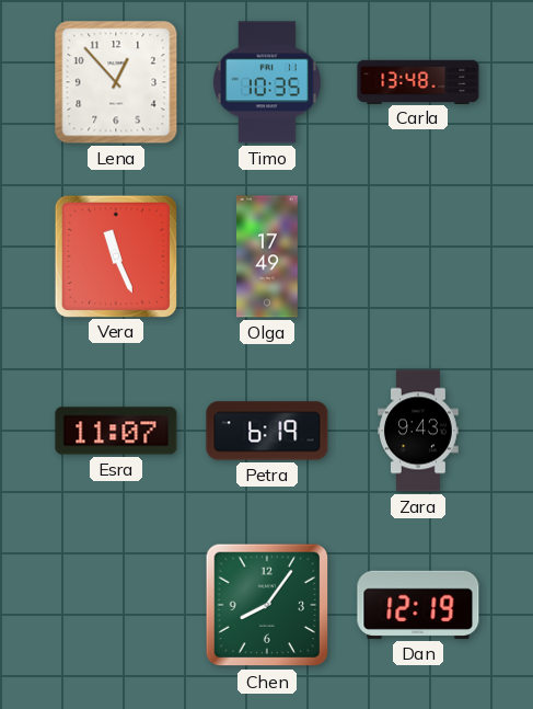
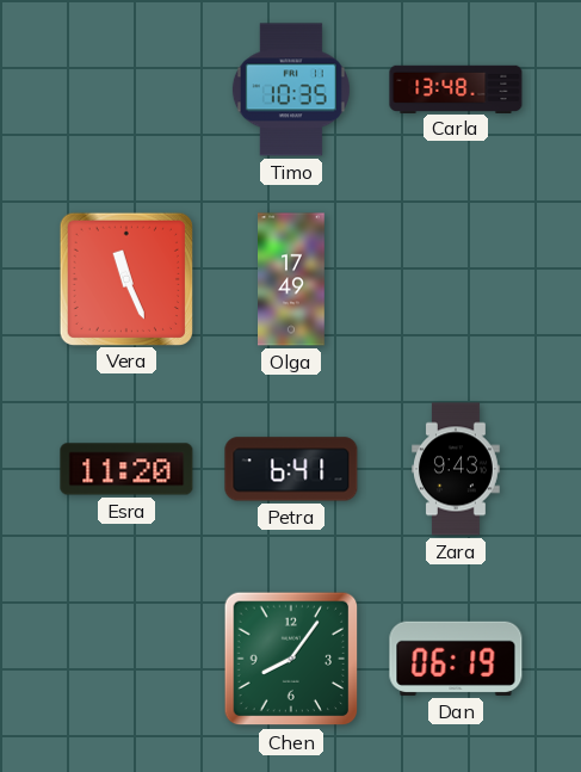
Lena: 12:53 -> none
Esra: 11:07 -> 11:20
Petra: 6:19 -> 6:41
Dan: 12:19 -> 06:19
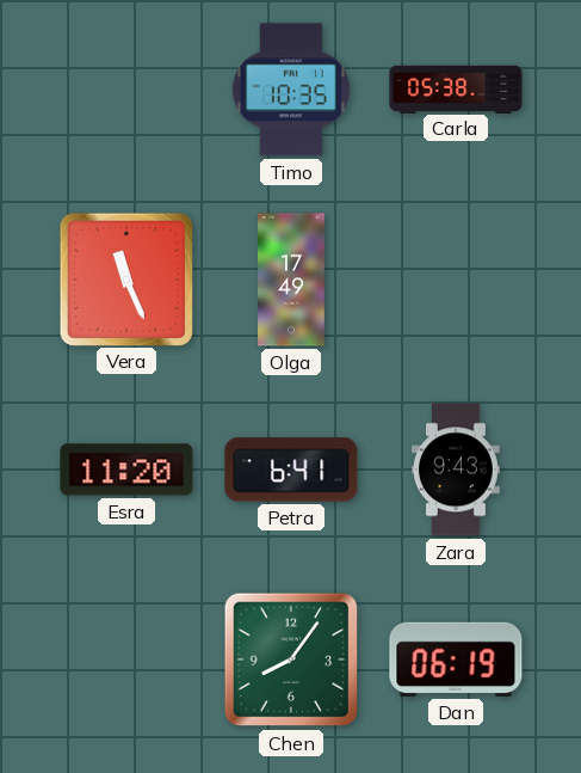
Carla: 13:48 -> 05:38
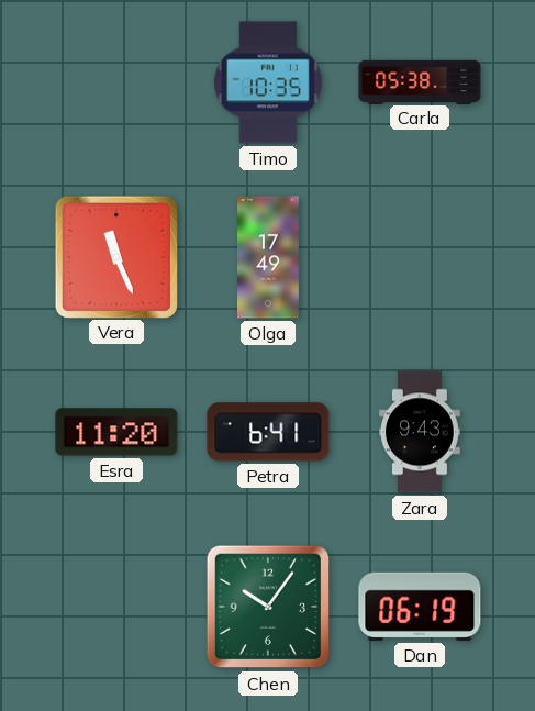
Chen: 8:06 -> 10:06
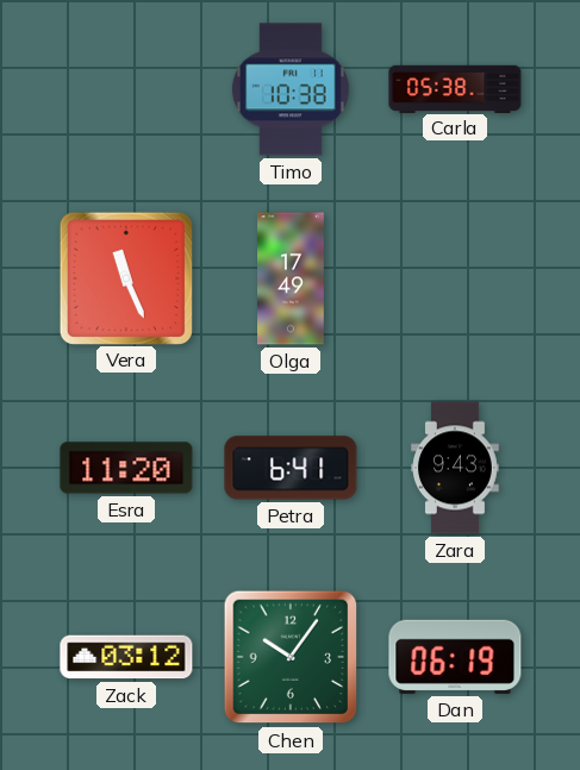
Timo: 10:35 -> 10:38
Zack: none -> 03:12
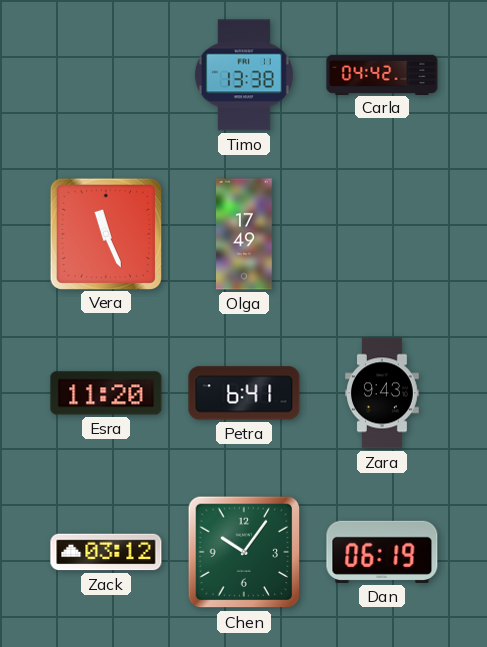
Timo: 10:38 -> 13:38
Carla: 05:38 -> 04:42
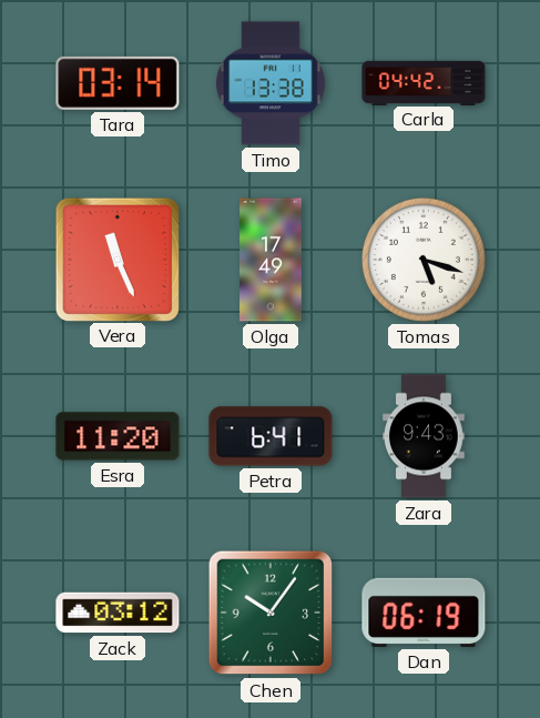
Tara: none -> 03:14
Tomas: none -> 5:18
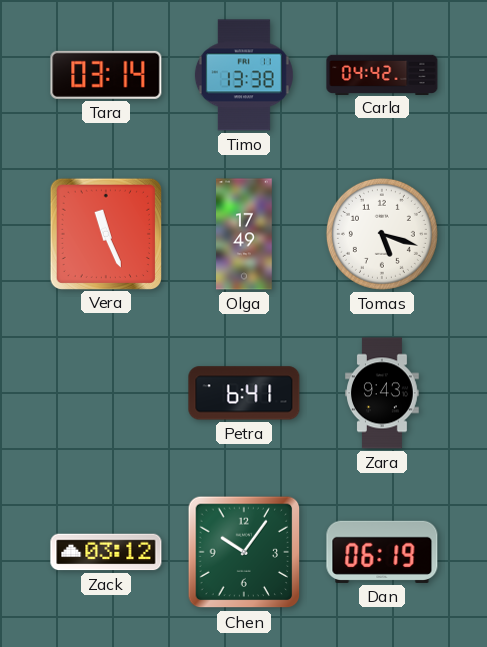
Esra: 11:20 -> none
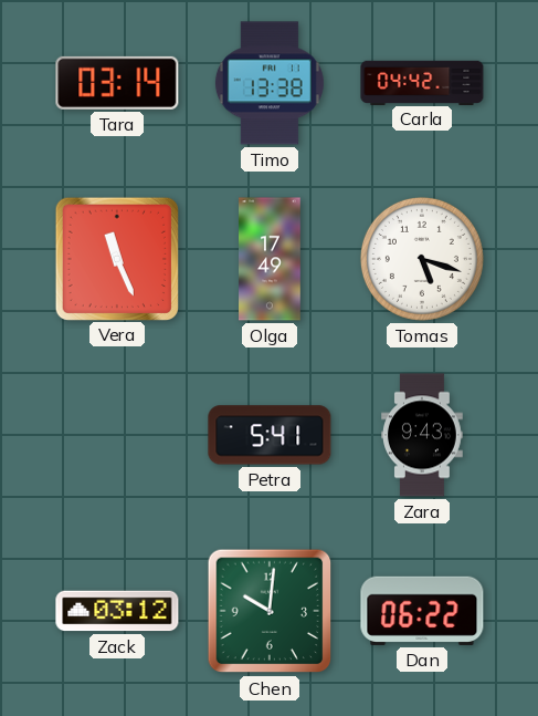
Petra: 6:41 -> 5:41
Chen: 10:06 -> 10:01
Dan: 06:19 -> 06:22
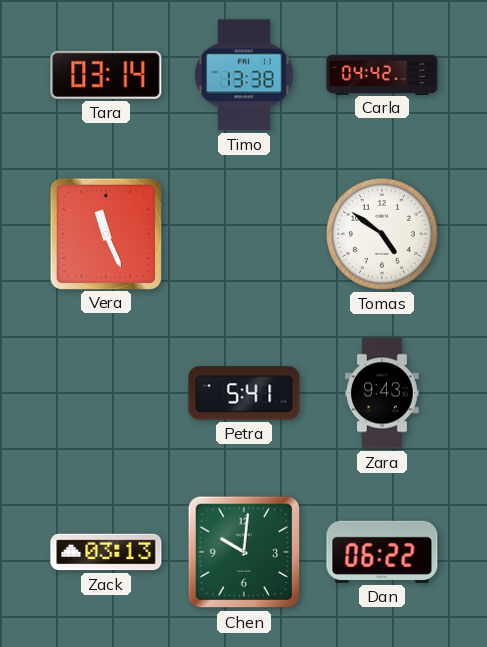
Olga: 17:49 -> none
Tomas: 5:18 -> 4:51
Zack: 03:12 -> 03:13
